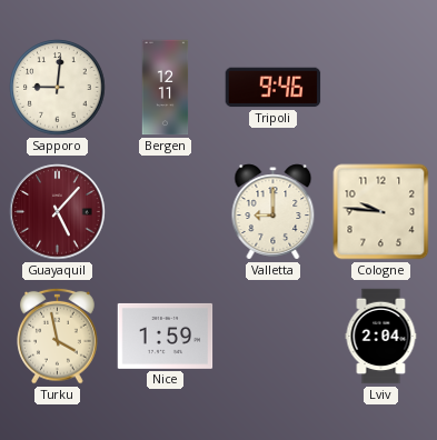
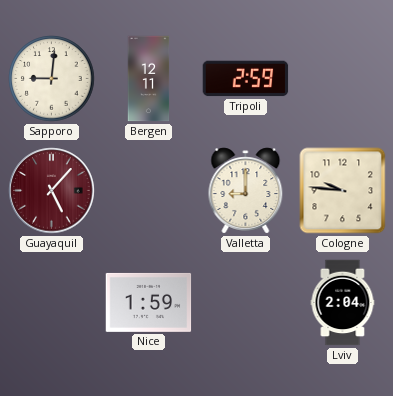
Tripoli: 9:46 -> 2:59
Turku: 3:58 -> none
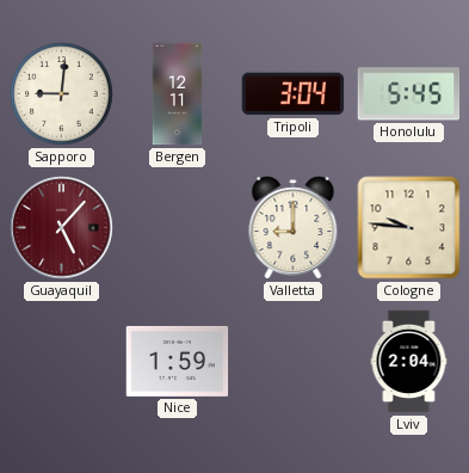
Tripoli: 2:59 -> 3:04
Honolulu: none -> 5:45
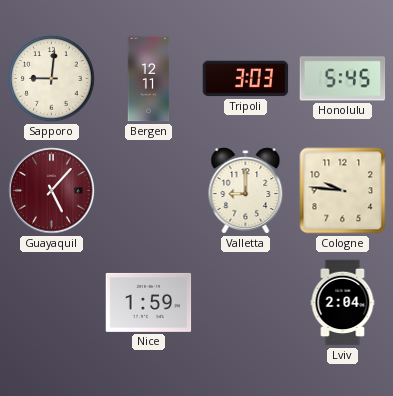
Tripoli: 3:04 -> 3:03
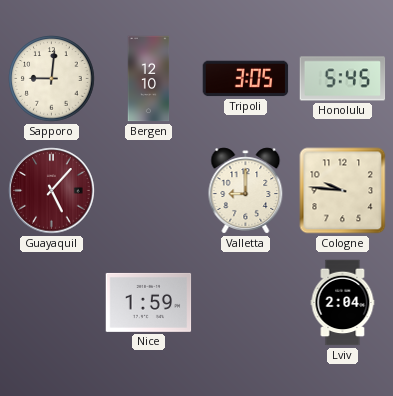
Bergen: 12:11 -> 12:10
Tripoli: 3:03 -> 3:05
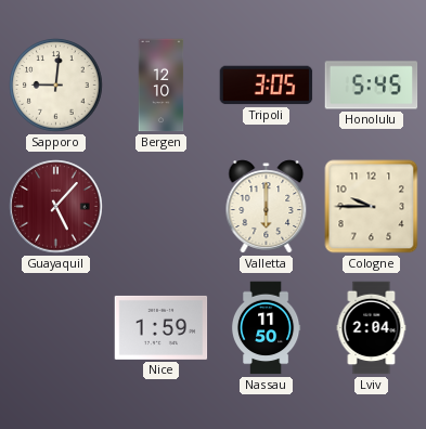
Valletta: 9:00 -> 6:00
Cologne: 9:46 -> 9:45
Nassau: none -> 11:50
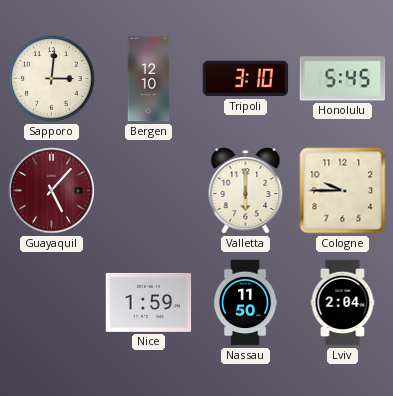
Sapporo: 9:01 -> 3:01
Tripoli: 3:05 -> 3:10
